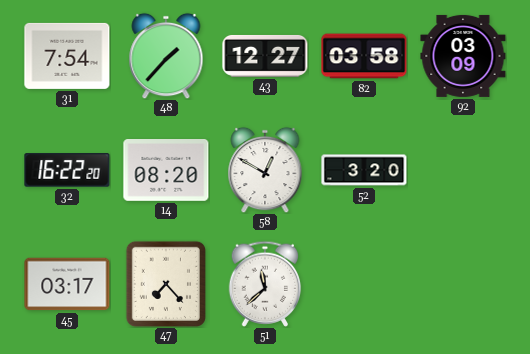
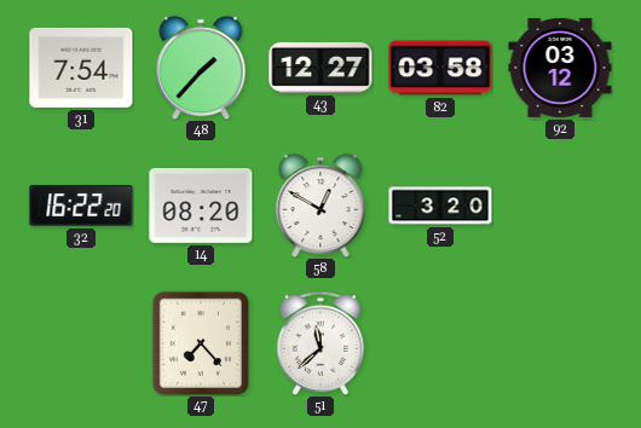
92: 03:09 -> 03:12
45: 03:17 -> none
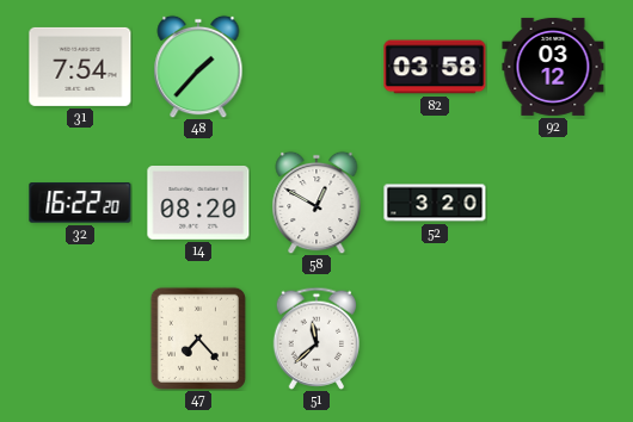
43: 12:27 -> none
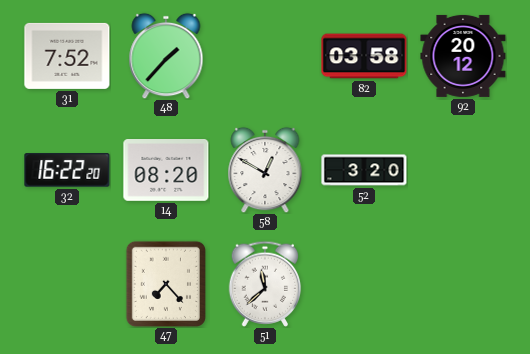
31: 7:54 -> 7:52
92: 03:12 -> 20:12
